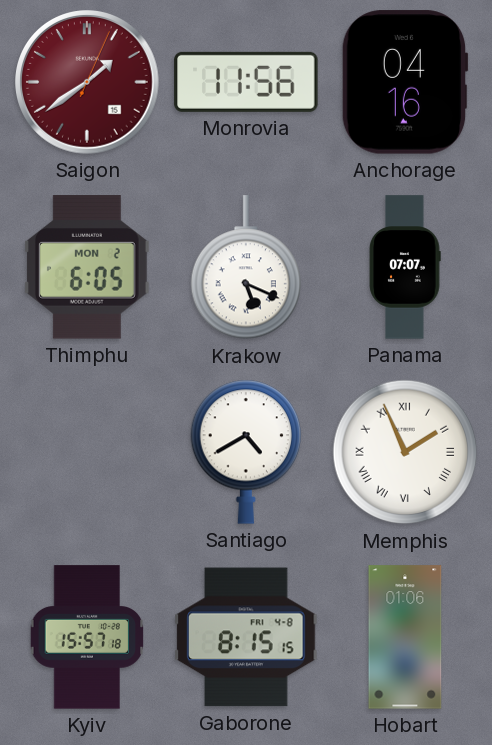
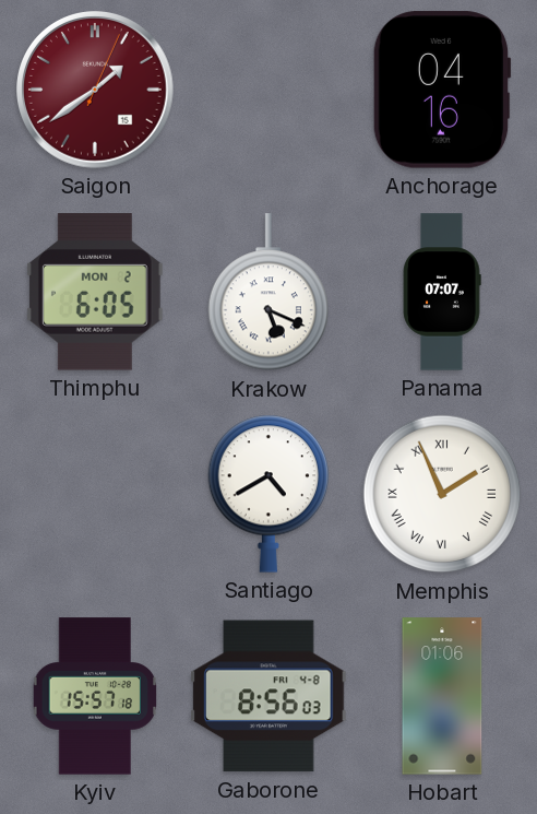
Monrovia: 11:56 -> none
Gaborone: 8:15 -> 8:56
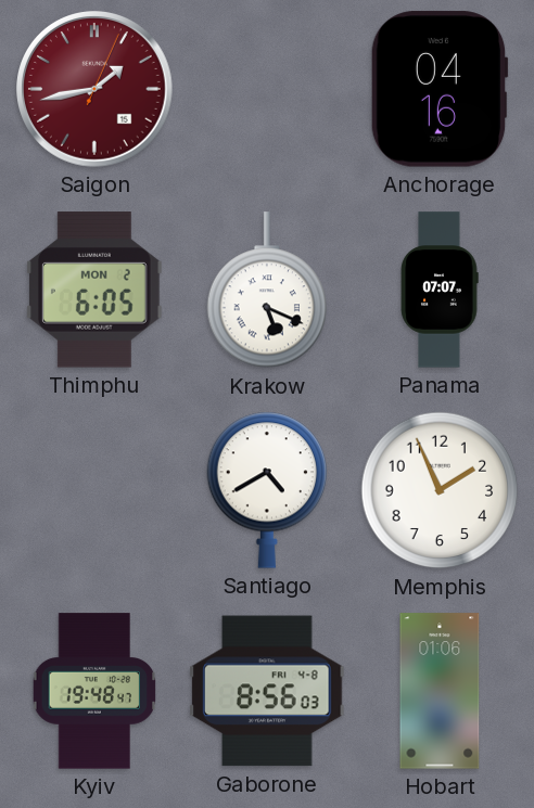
Saigon: 1:39 -> 1:43
Memphis numerals: Roman -> Arabic
Kyiv: 15:57 -> 19:48
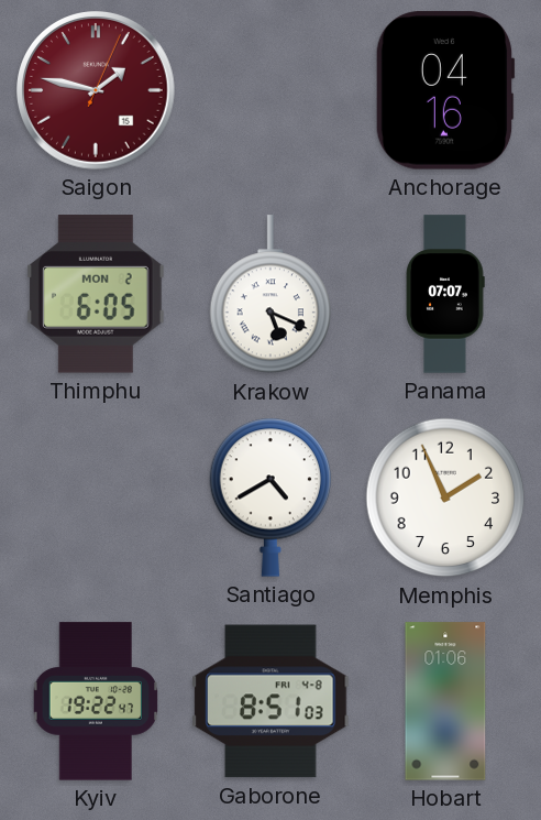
Saigon: 1:43 -> 1:47
Kyiv: 19:48 -> 19:22
Gaborone: 8:56 -> 8:51
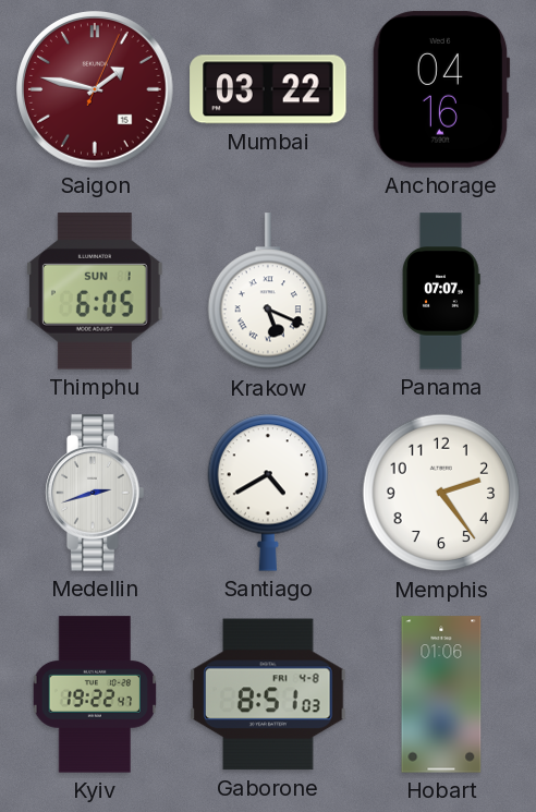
Mumbai: none -> 03:22
Thimphu date: MON 2 -> SUN 1
Medellin: none -> 2:42
Memphis: 1:56 -> 2:24
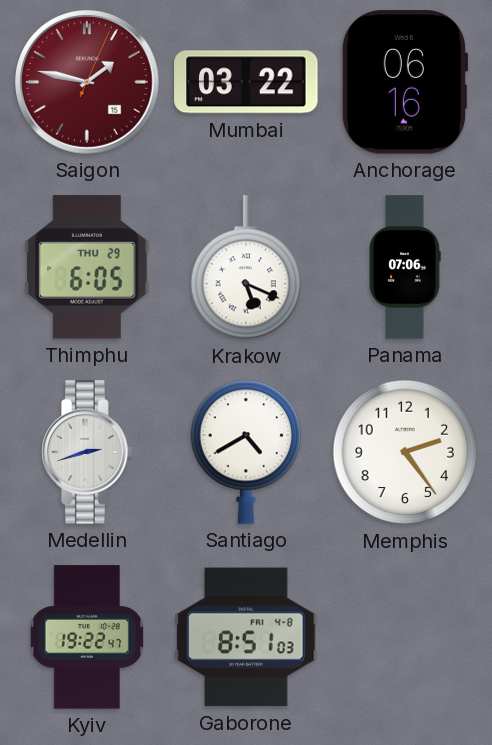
Anchorage: 04:16 -> 06:16
Thimphu date: SUN 1 -> THU 29
Panama: 07:07 -> 07:06
Hobart: 01:06 -> none
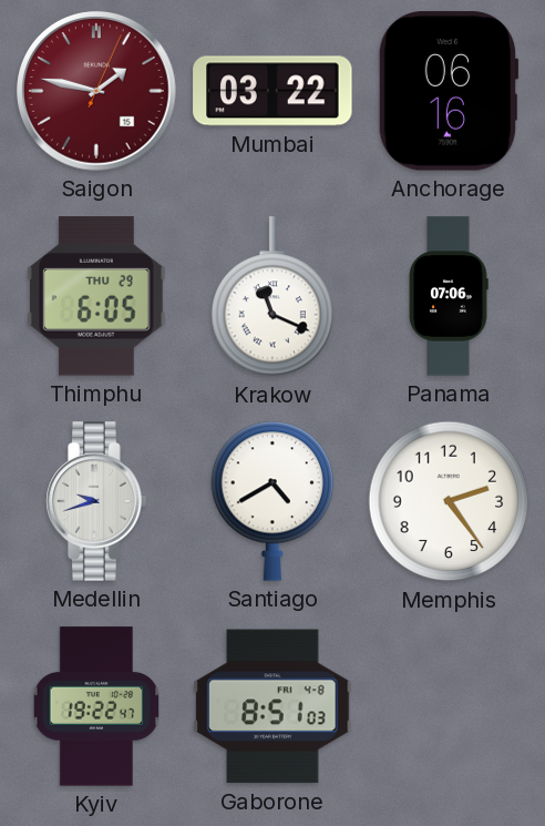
Krakow: 5:19 -> 11:19
Medellin: 2:42 -> 9:42
